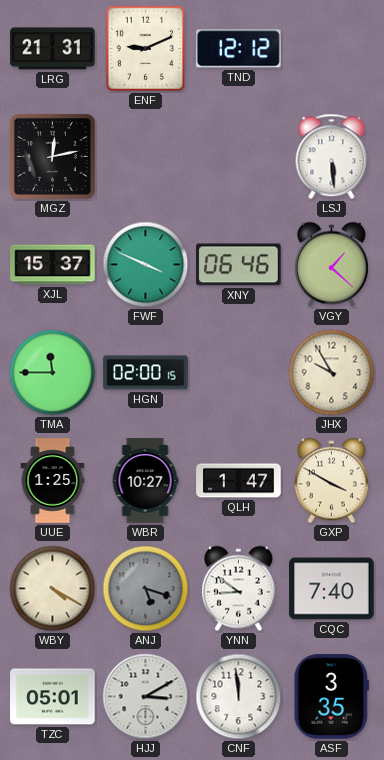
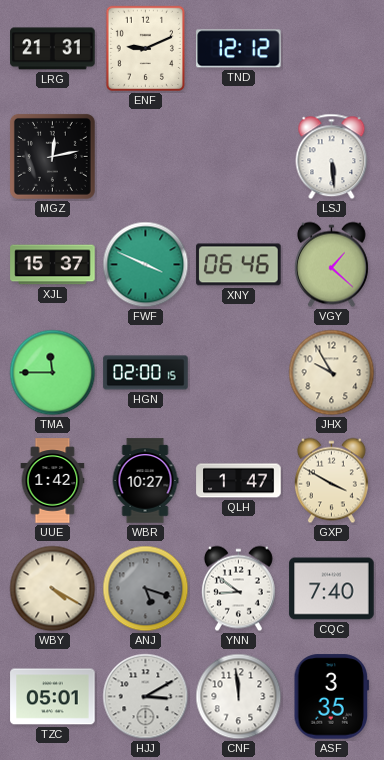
UUE: 1:25 -> 1:42
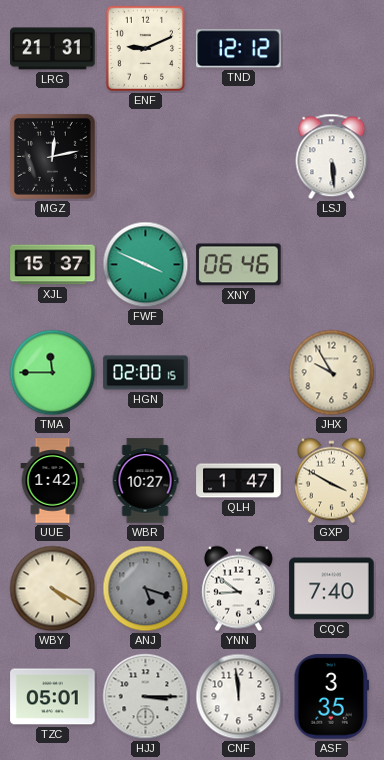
VGY: 1:22 -> none
HJJ: 3:10 -> 3:15
